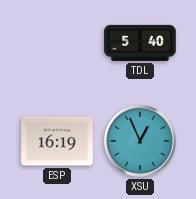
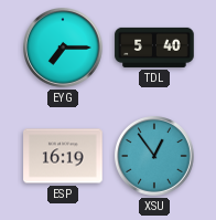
EYG: none -> 7:15
XSU: 12:56 -> 12:54
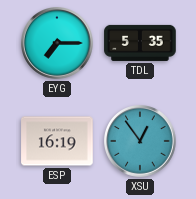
TDL: 5:40 -> 5:35
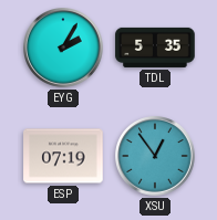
EYG: 7:15 -> 2:05
ESP: 16:19 -> 07:19
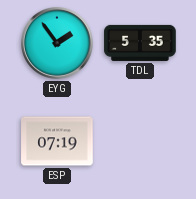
EYG: 2:05 -> 1:54
XSU: 12:54 -> none
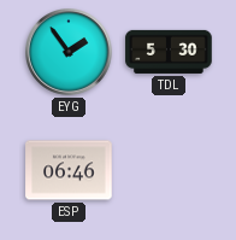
TDL: 5:35 -> 5:30
ESP: 07:19 -> 06:46
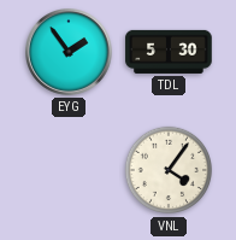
ESP: 06:46 -> none
VNL: none -> 4:06
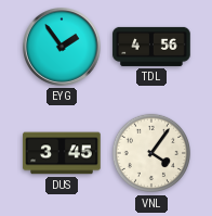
TDL: 5:30 -> 4:56
DUS: none -> 3:45
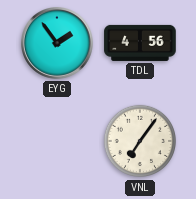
DUS: 3:45 -> none
VNL: 4:06 -> 7:06
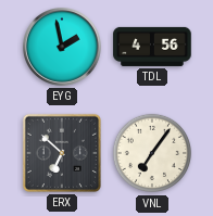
EYG: 1:54 -> 1:58
ERX: none -> 6:52
